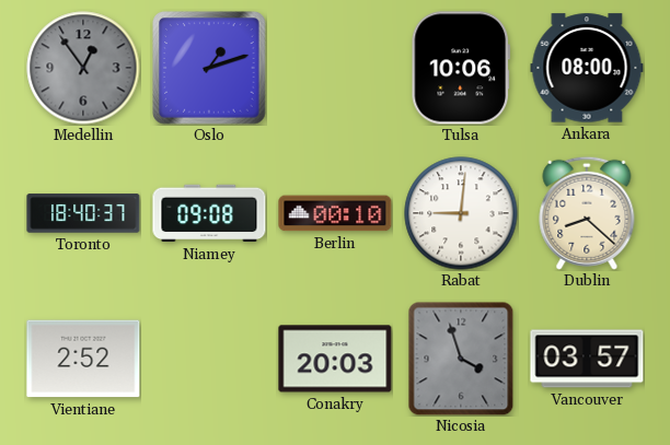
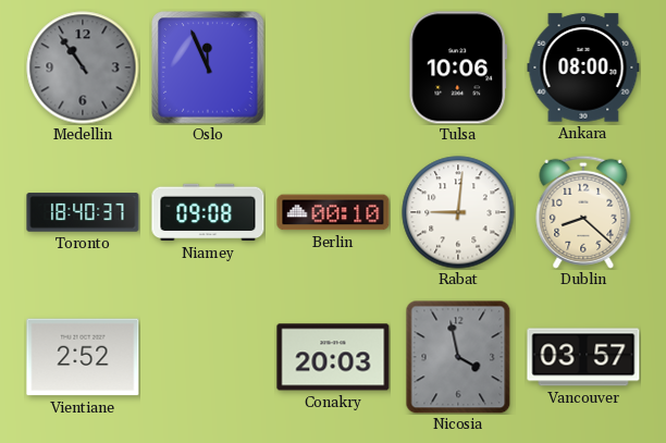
Medellin: 12:54 -> 10:54
Oslo: 1:12 -> 11:56
Nicosia: 3:57 -> 3:58
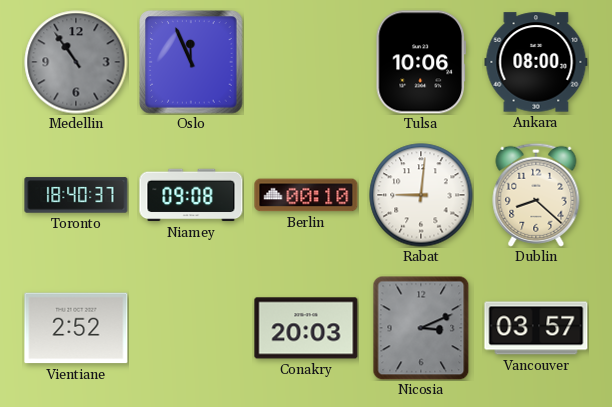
Nicosia: 3:58 -> 3:11
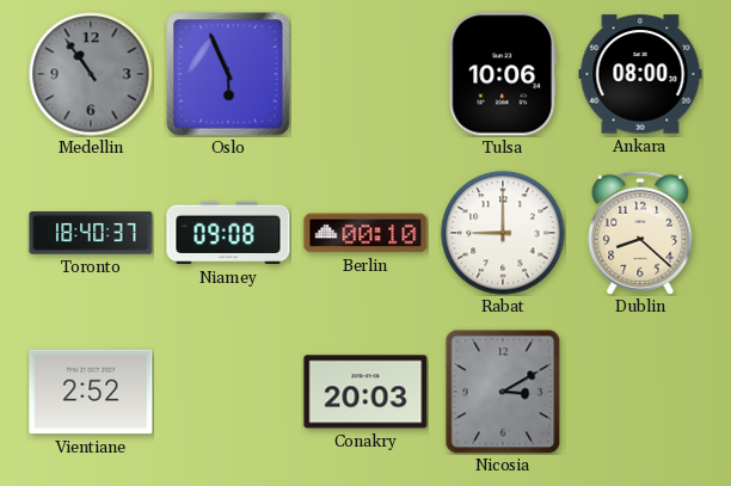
Oslo: 11:56 -> 5:56
Rabat: 9:01 -> 9:00
Nicosia: 3:11 -> 3:10
Vancouver: 03:57 -> none
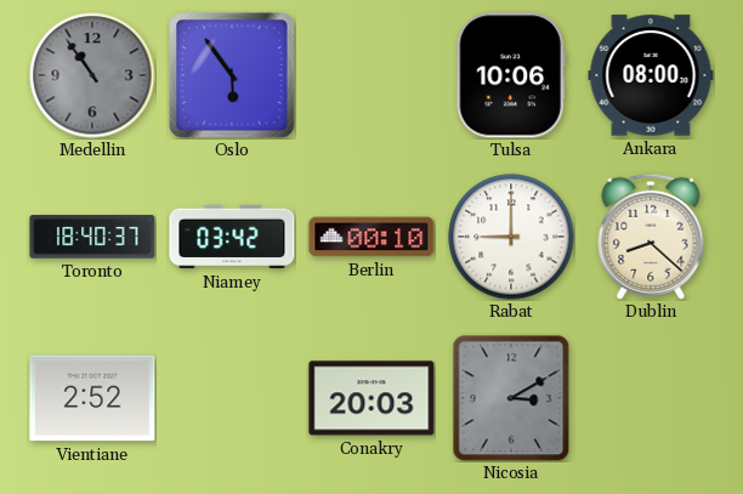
Oslo: 5:56 -> 5:54
Niamey: 09:08 -> 03:42
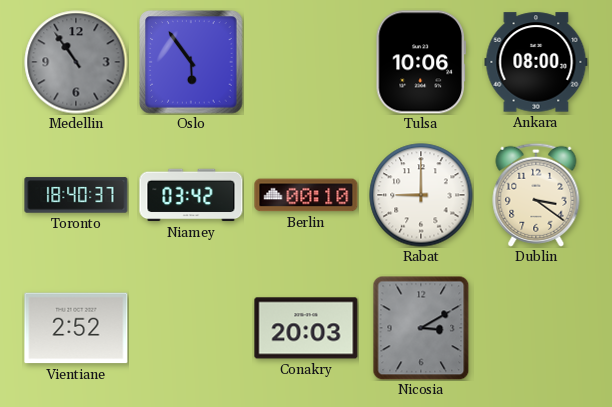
Dublin: 8:22 -> 3:21
